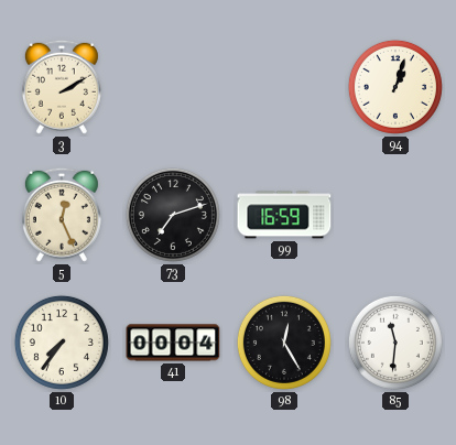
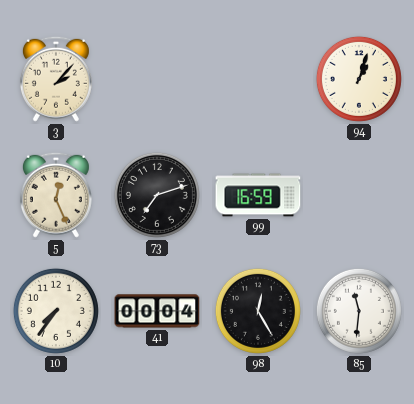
3: 2:10 -> 2:07
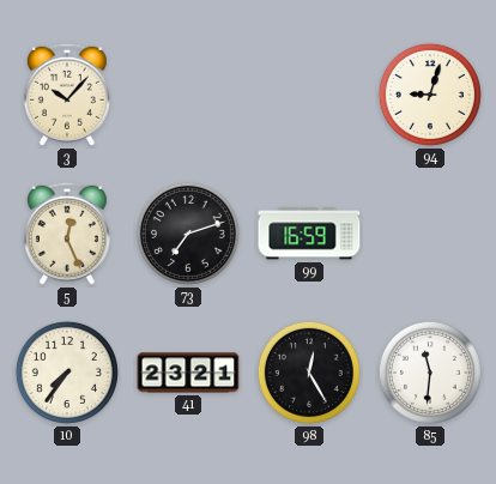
3: 2:07 -> 10:07
94: 1:03 -> 9:03
41: 00:04 -> 23:21
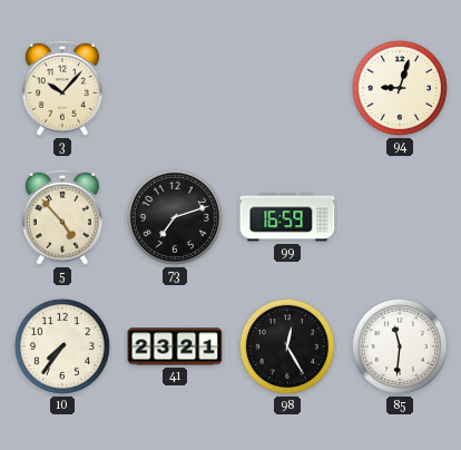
5: 12:26 -> 4:53
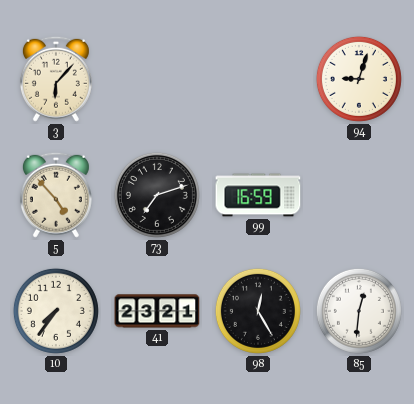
3: 10:07 -> 6:07
85: 11:31 -> 12:31
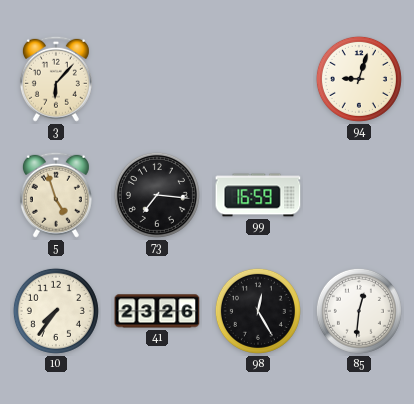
5: 4:53 -> 4:57
73: 7:12 -> 7:16
41: 23:21 -> 23:26
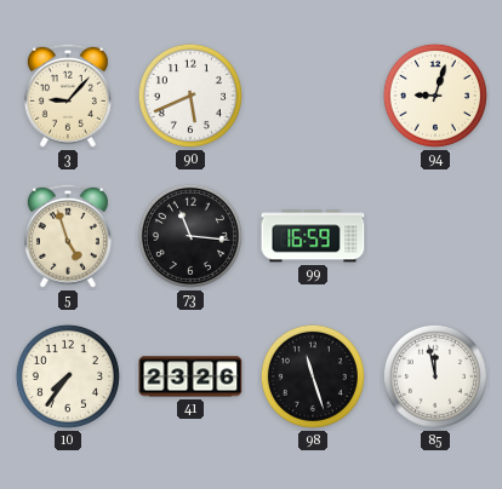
3: 6:07 -> 9:07
90: none -> 5:41
73: 7:16 -> 11:16
98: 12:25 -> 11:27
85: 12:31 -> 11:58
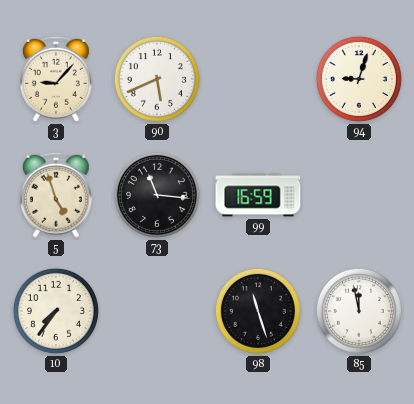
41: 23:26 -> none
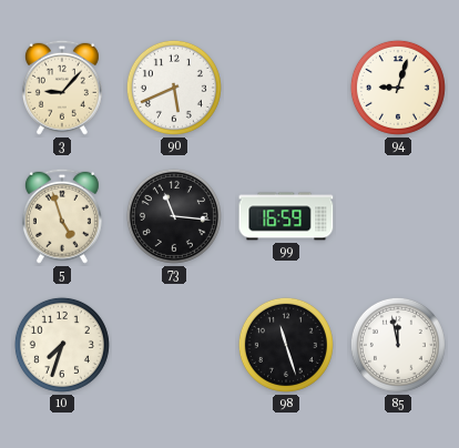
10: 7:36 -> 7:33
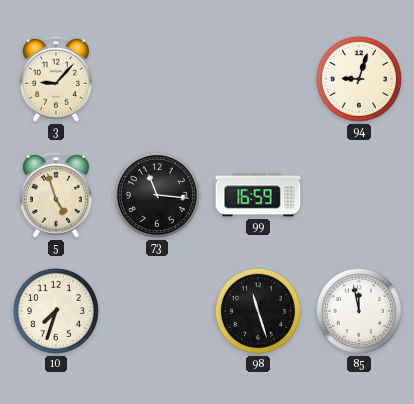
90: 5:41 -> none
